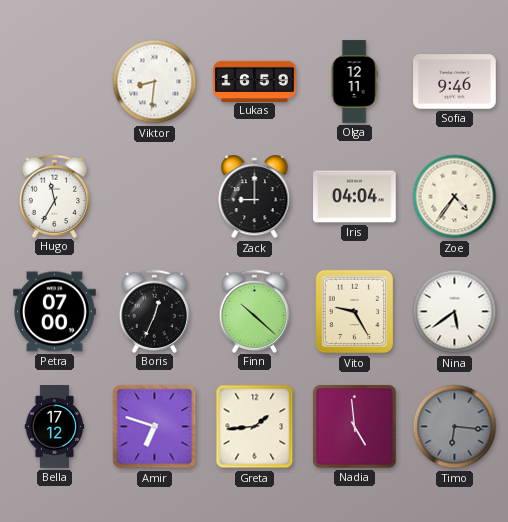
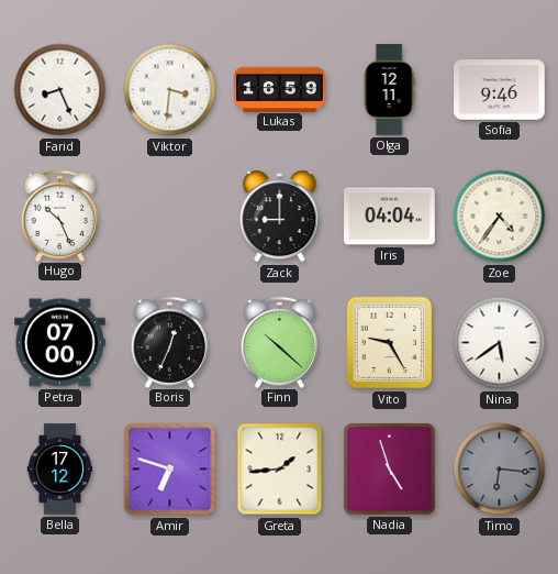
Farid: none -> 8:26
Viktor: 8:31 -> 3:31
Hugo: 11:35 -> 10:26
Nadia: 4:59 -> 4:57
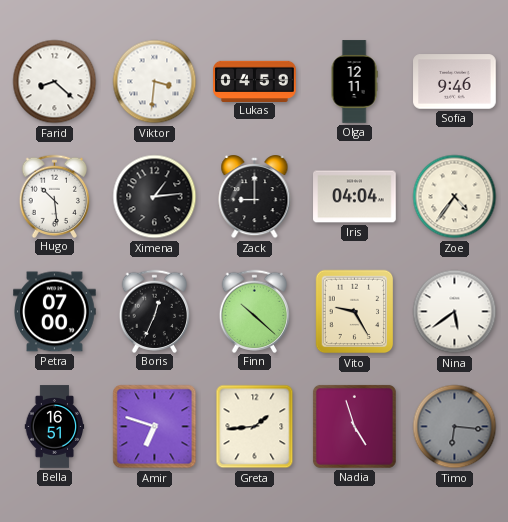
Farid: 8:26 -> 8:22
Lukas: 16:59 -> 04:59
Hugo: 10:26 -> 10:29
Ximena: none -> 1:14
Bella: 17:12 -> 16:51
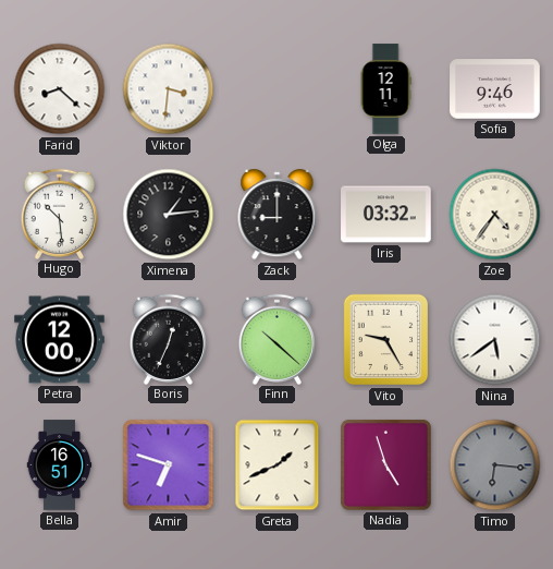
Lukas: 04:59 -> none
Iris: 04:04 -> 03:32
Petra: 07:00 -> 12:00
Greta: 1:44 -> 1:41
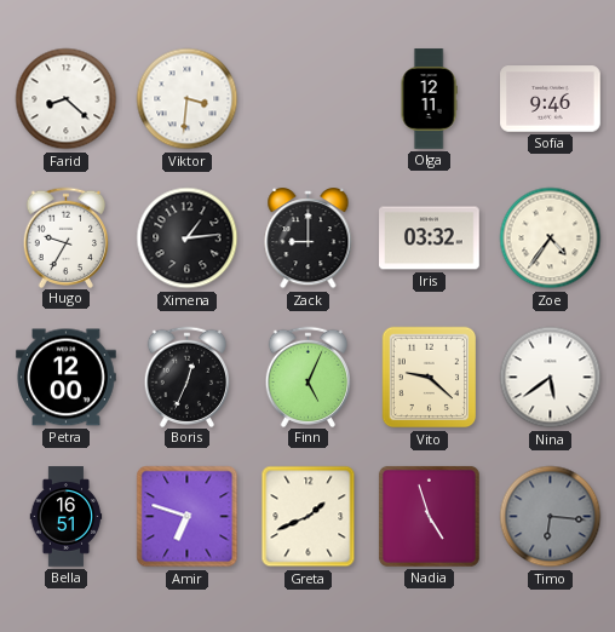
Hugo: 10:29 -> 9:35
Finn: 10:22 -> 5:04
Vito: 9:25 -> 9:22
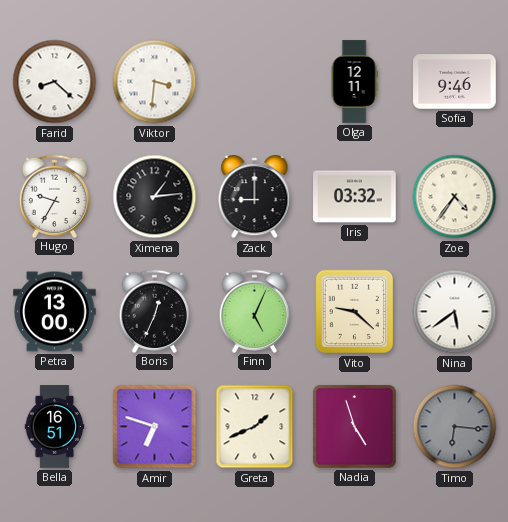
Petra: 12:00 -> 13:00
